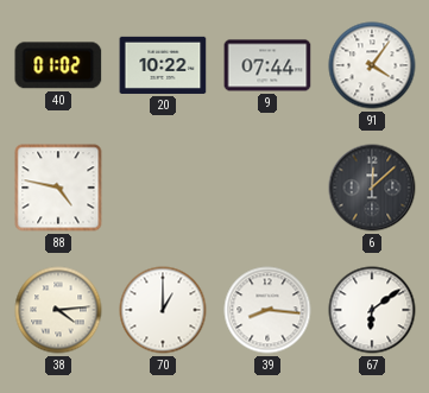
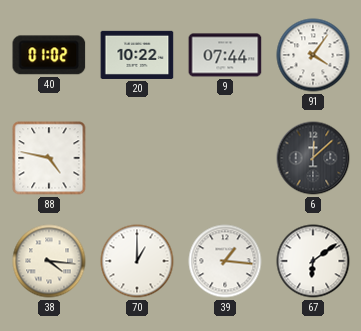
38: 4:14 -> 4:16
39: 8:16 -> 1:16
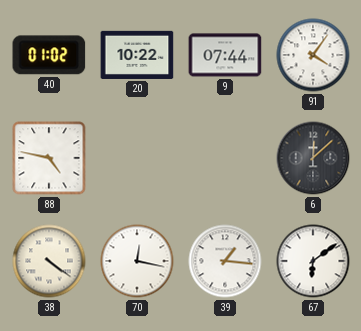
38: 4:16 -> 4:21
70: 1:00 -> 12:17
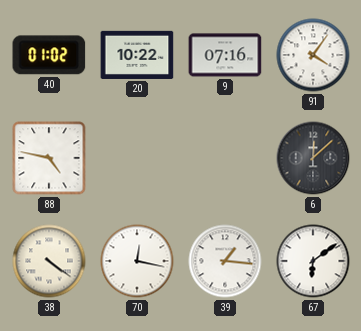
9: 07:44 -> 07:16
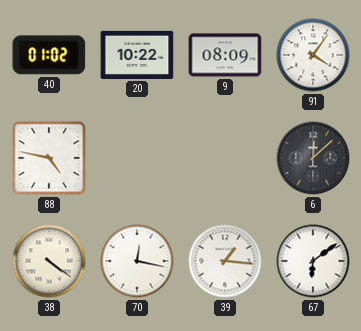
9: 07:16 -> 08:09
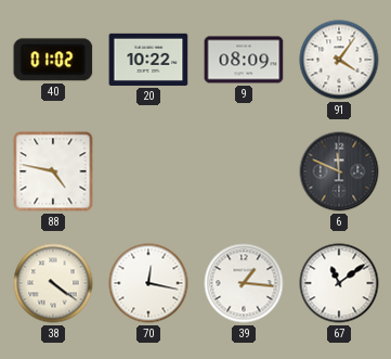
6: 12:08 -> 11:49
67: 6:09 -> 11:09
